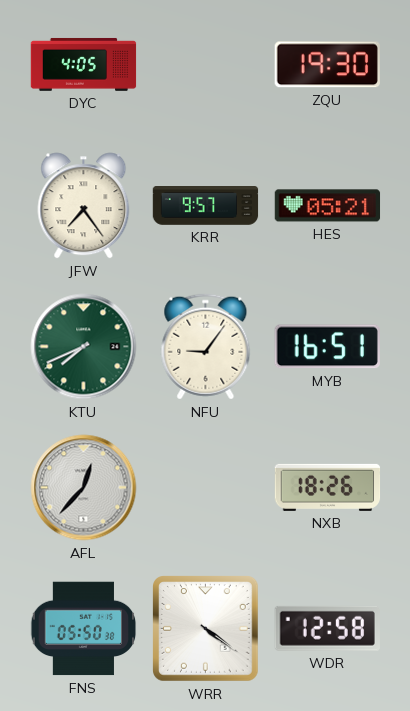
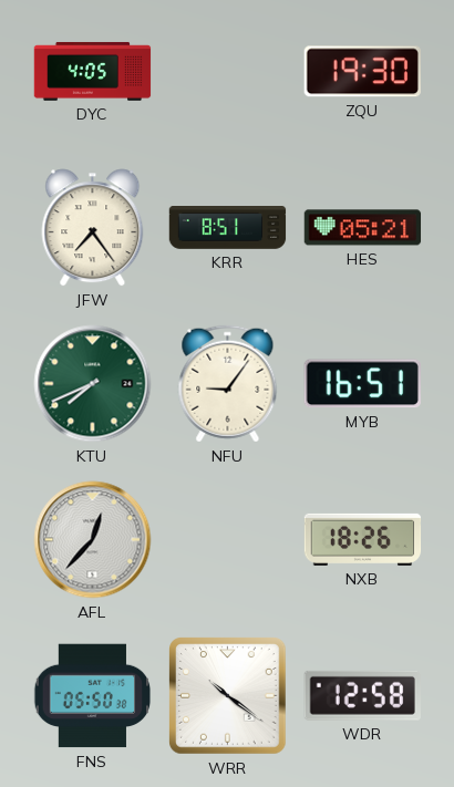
KRR: 9:57 -> 8:51
WRR: 4:21 -> 10:21
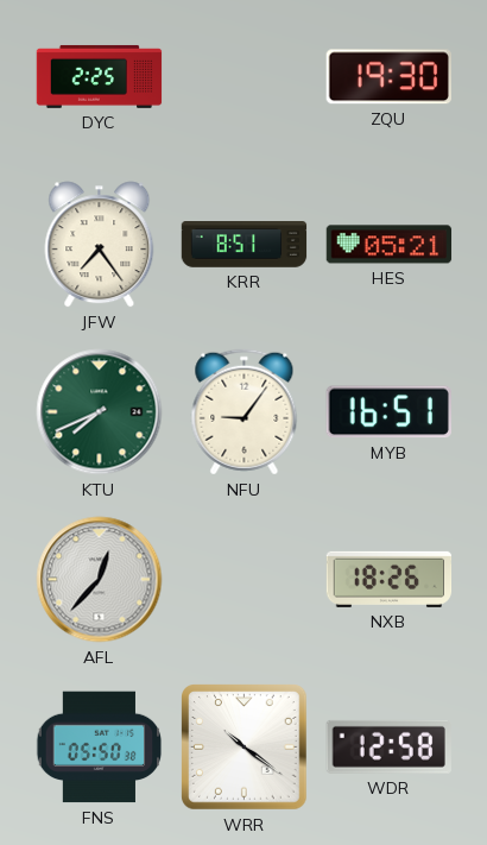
DYC: 4:05 -> 2:25
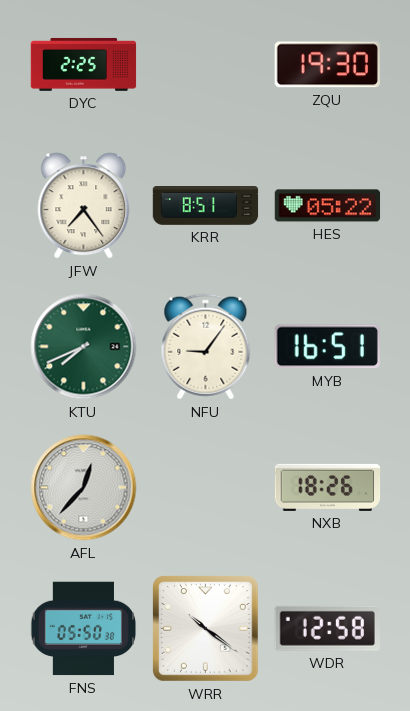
HES: 05:21 -> 05:22
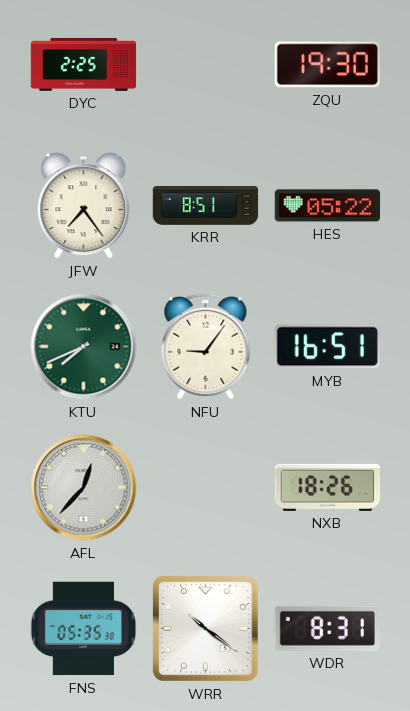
FNS: 05:50 -> 05:35
WDR: 12:58 -> 8:31
